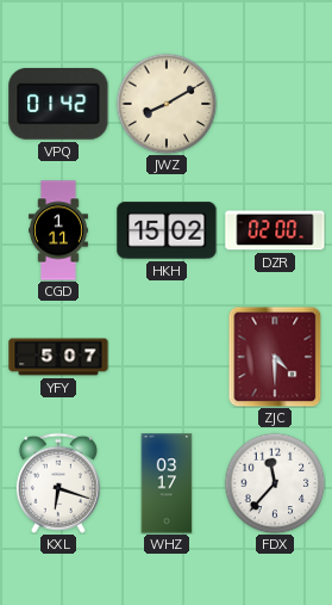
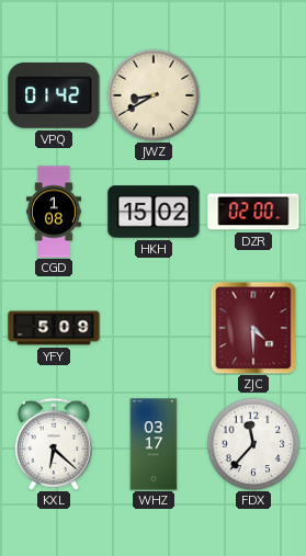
JWZ: 8:10 -> 8:40
CGD: 1:11 -> 1:08
YFY: 5:07 -> 5:09
KXL: 6:18 -> 6:22
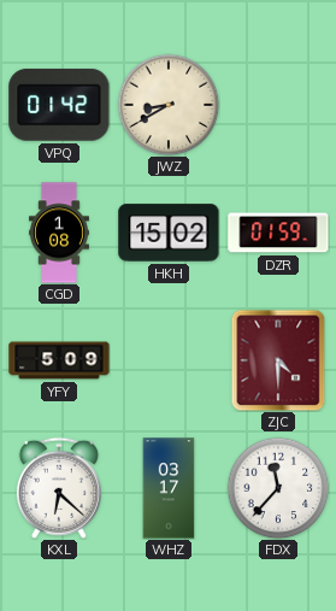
DZR: 02:00 -> 01:59
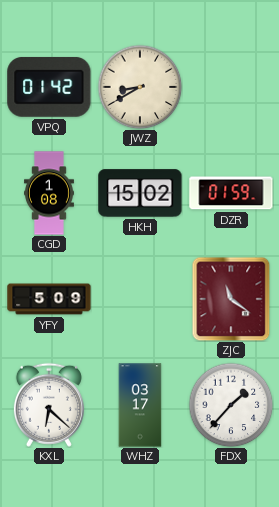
ZJC: 4:30 -> 11:21
FDX: 11:37 -> 1:37
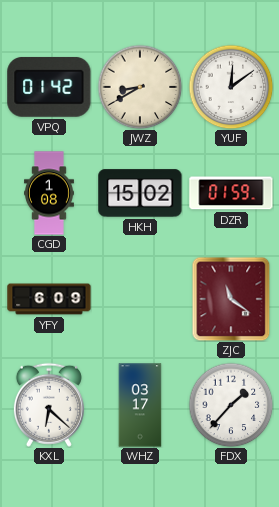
YUF: none -> 12:09
YFY: 5:09 -> 6:09
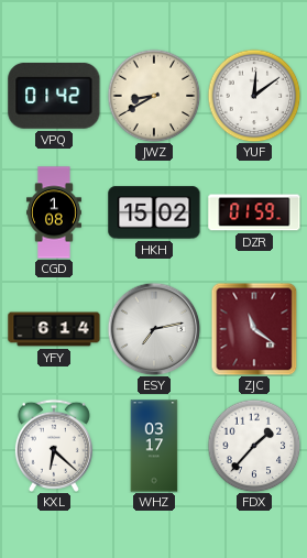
YFY: 6:09 -> 6:14
ESY: none -> 7:13
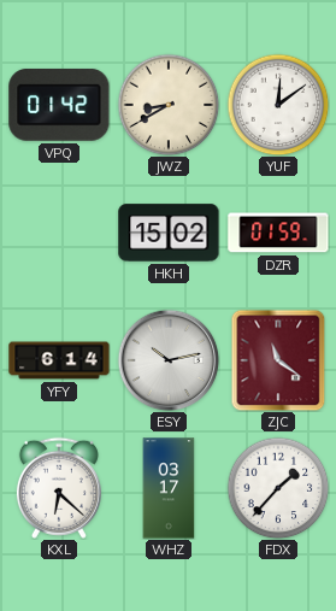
CGD: 1:08 -> none
ESY: 7:13 -> 10:13
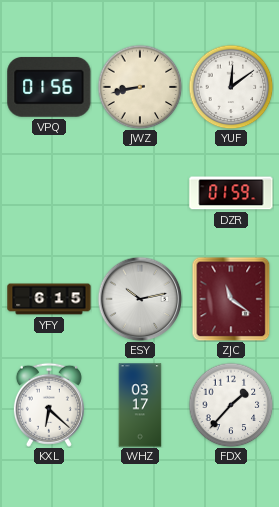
VPQ: 01:42 -> 01:56
JWZ: 8:40 -> 8:43
HKH: 15:02 -> none
YFY: 6:14 -> 6:15
